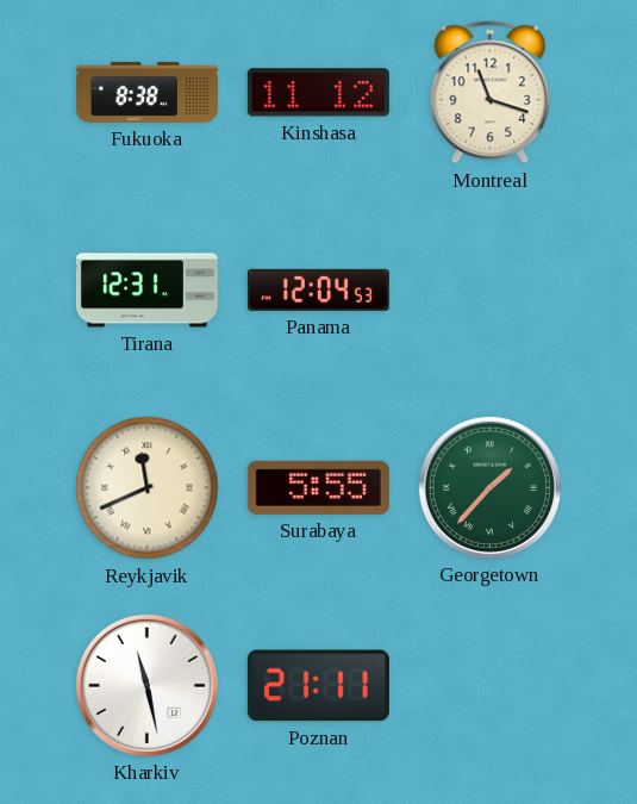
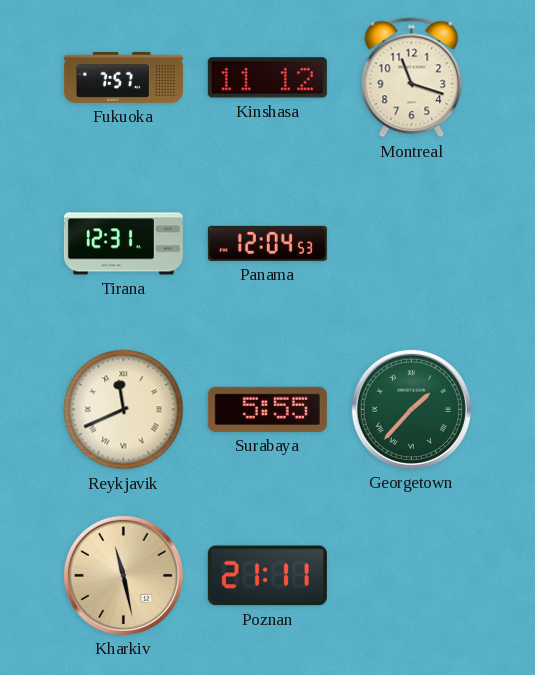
Fukuoka: 8:38 -> 7:57
Kharkiv dial: white -> champagne
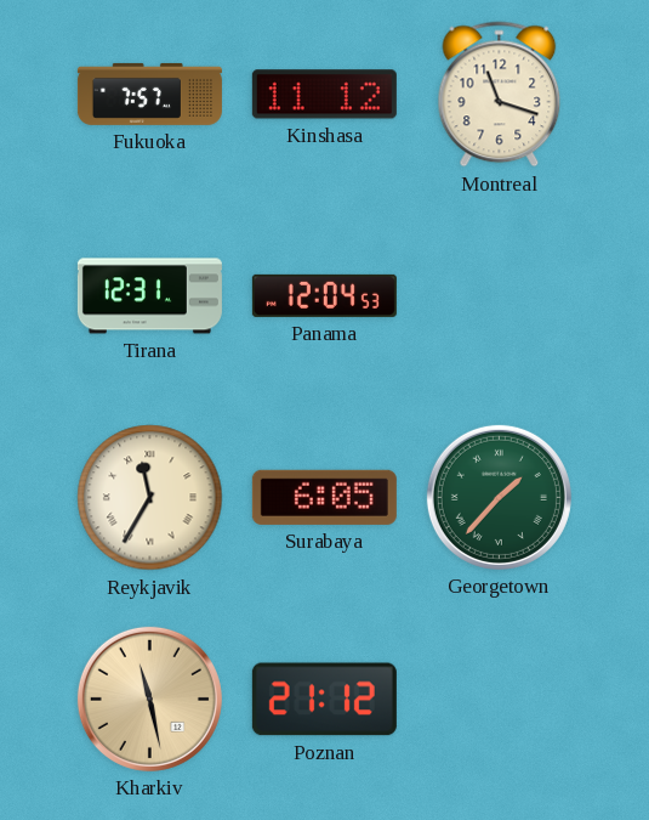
Reykjavik: 11:41 -> 11:35
Surabaya: 5:55 -> 6:05
Poznan: 21:11 -> 21:12
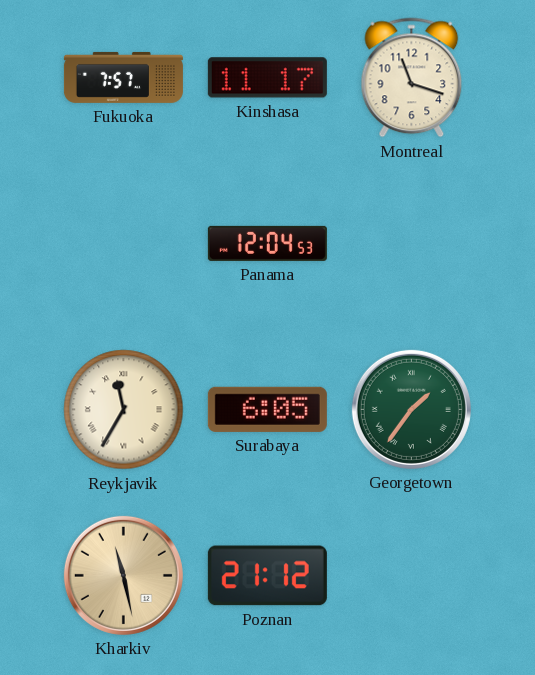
Kinshasa: 11:12 -> 11:17
Tirana: 12:31 -> none
Georgetown: 1:37 -> 1:36
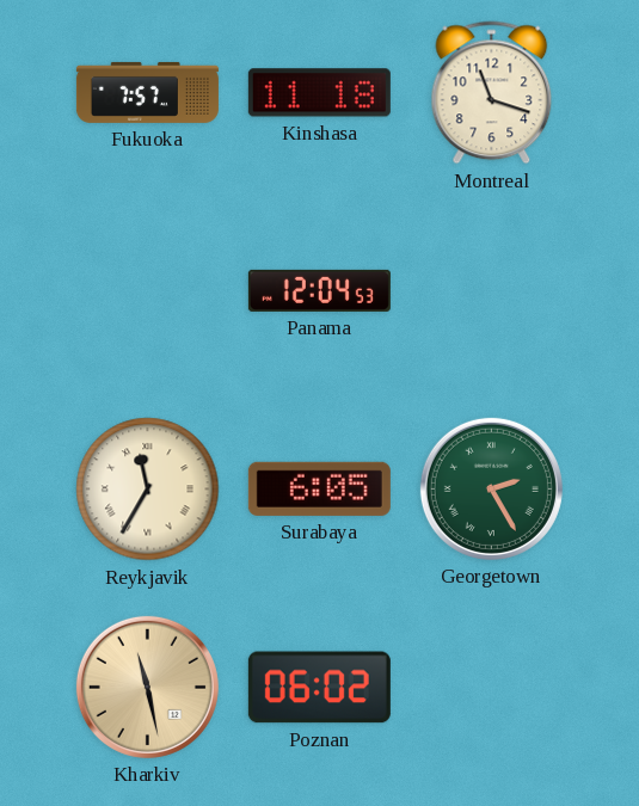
Kinshasa: 11:17 -> 11:18
Georgetown: 1:36 -> 2:25
Poznan: 21:12 -> 06:02
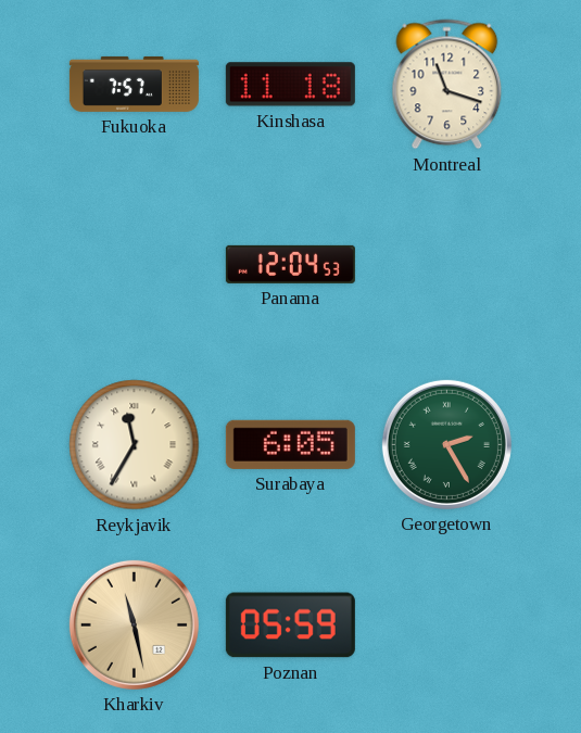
Poznan: 06:02 -> 05:59
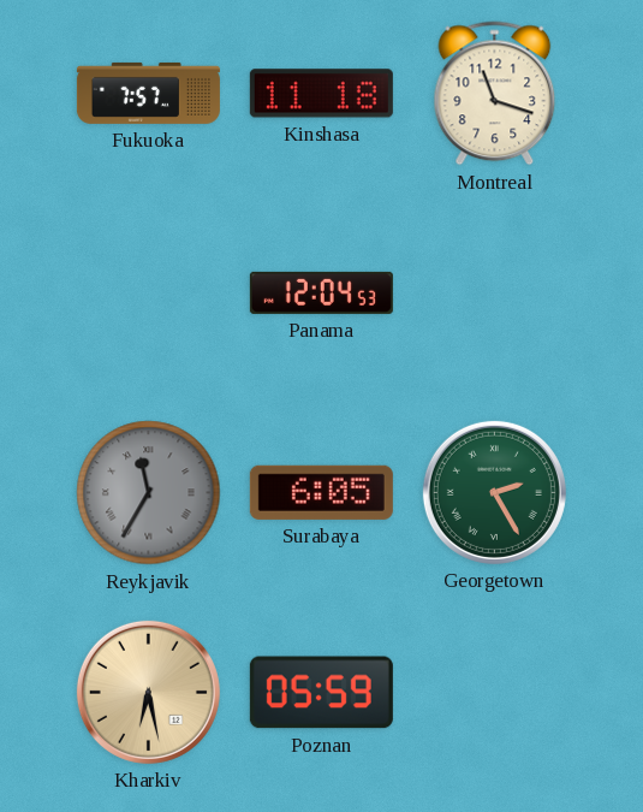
Reykjavik dial: cream -> grey
Kharkiv: 11:28 -> 6:28
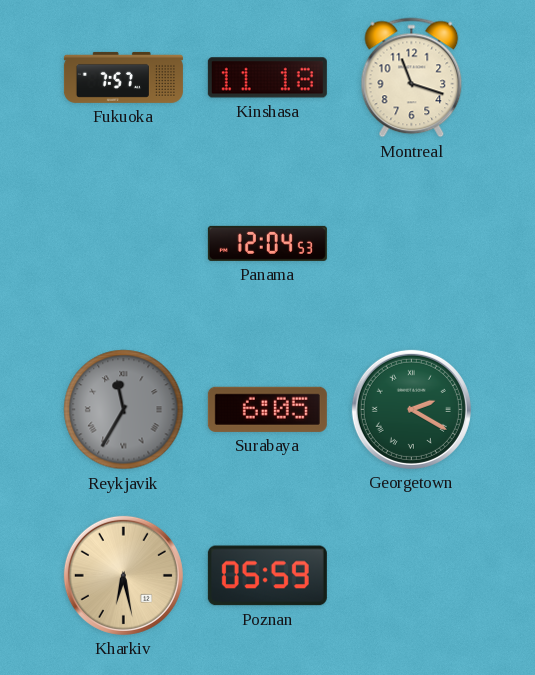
Georgetown: 2:25 -> 2:20
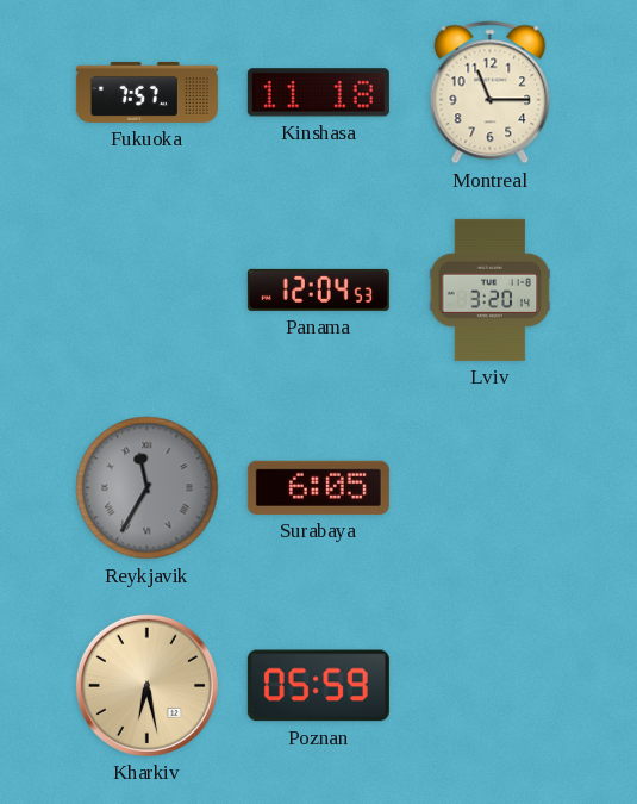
Montreal: 11:18 -> 11:15
Lviv: none -> 3:20
Georgetown: 2:20 -> none
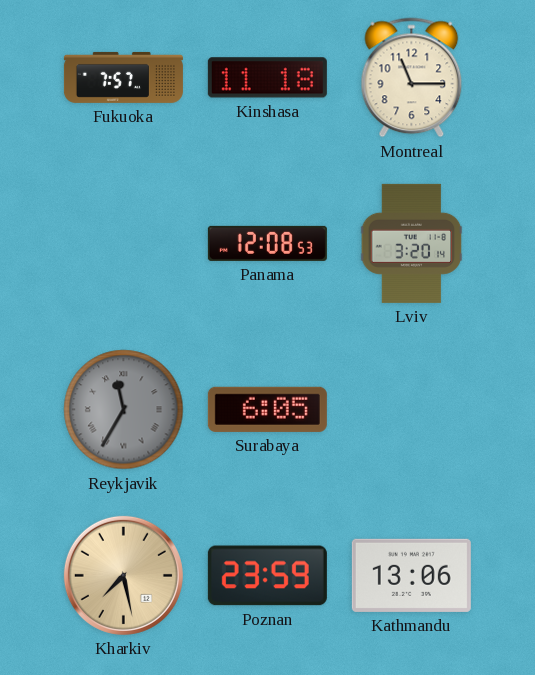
Panama: 12:04 -> 12:08
Kharkiv: 6:28 -> 7:28
Poznan: 05:59 -> 23:59
Kathmandu: none -> 13:06
